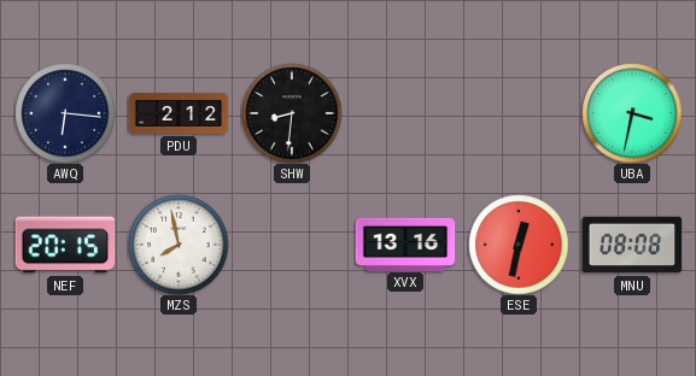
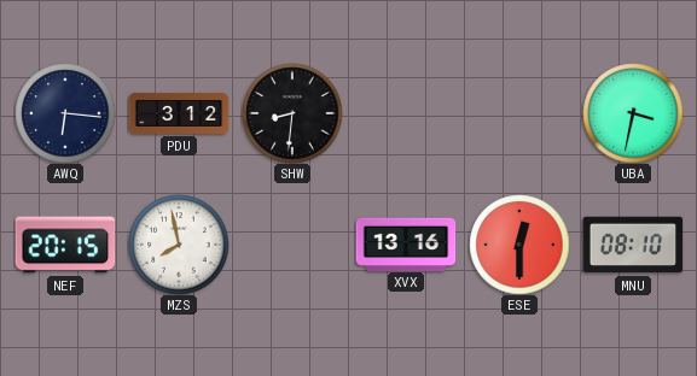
PDU: 2:12 -> 3:12
ESE: 12:32 -> 12:30
MNU: 08:08 -> 08:10
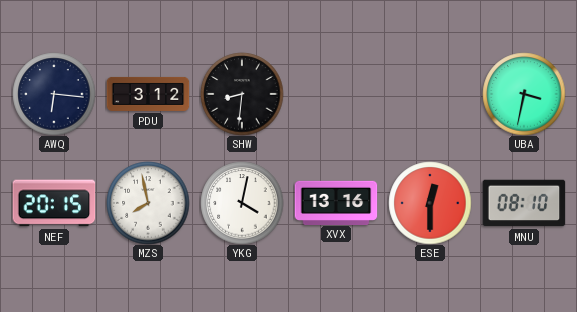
YKG: none -> 4:02
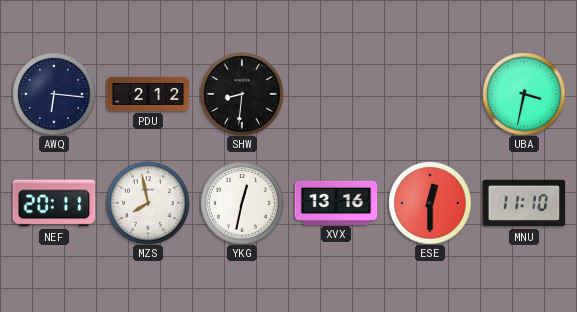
PDU: 3:12 -> 2:12
NEF: 20:15 -> 20:11
YKG: 4:02 -> 12:32
MNU: 08:10 -> 11:10
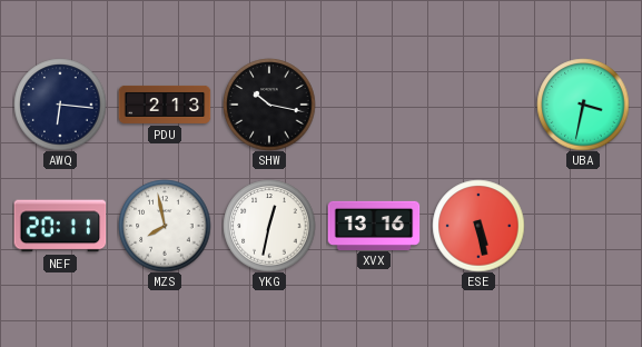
PDU: 2:12 -> 2:13
SHW: 8:31 -> 10:17
ESE: 12:30 -> 5:28
MNU: 11:10 -> none
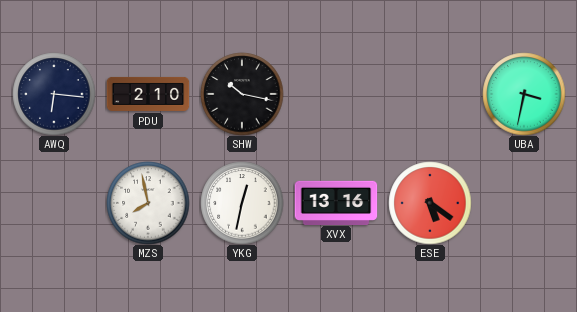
PDU: 2:13 -> 2:10
NEF: 20:11 -> none
ESE: 5:28 -> 5:21
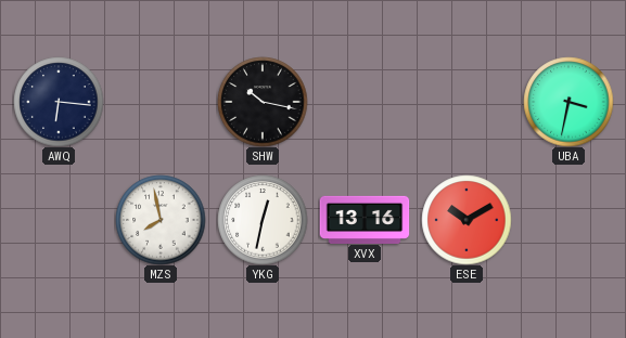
PDU: 2:10 -> none
ESE: 5:21 -> 10:10
